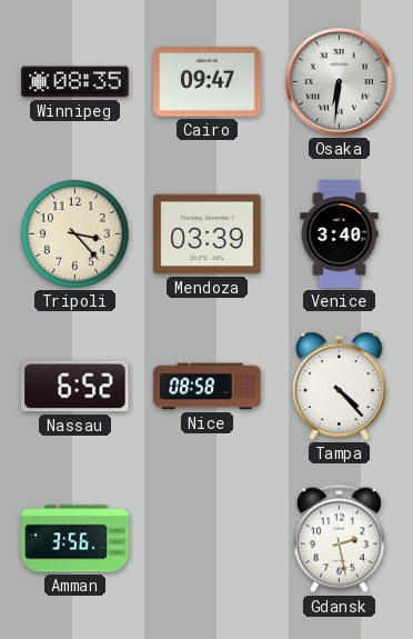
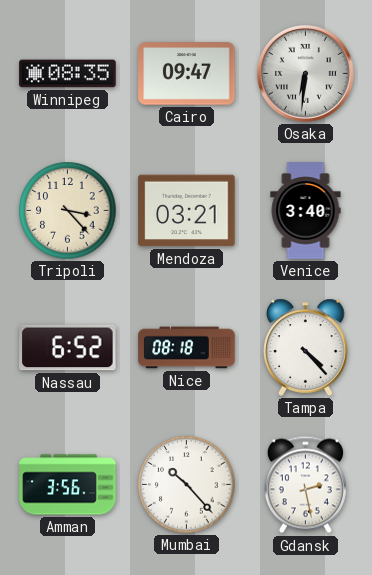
Mendoza: 03:39 -> 03:21
Nice: 08:58 -> 08:18
Mumbai: none -> 10:23
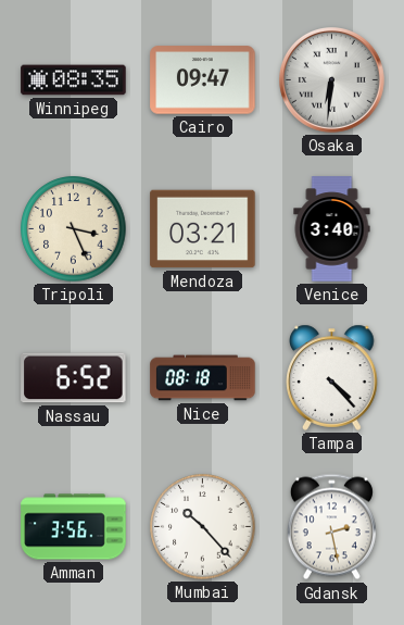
Tripoli: 3:23 -> 3:26
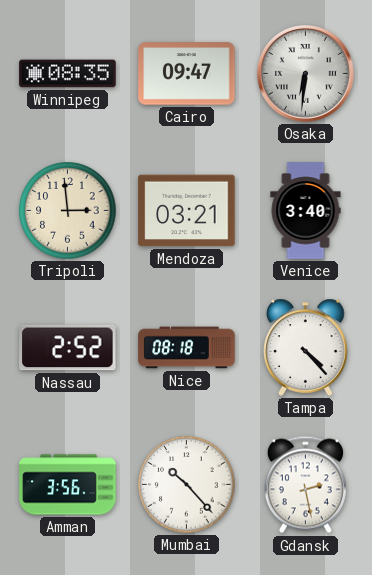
Tripoli: 3:26 -> 2:59
Nassau: 6:52 -> 2:52
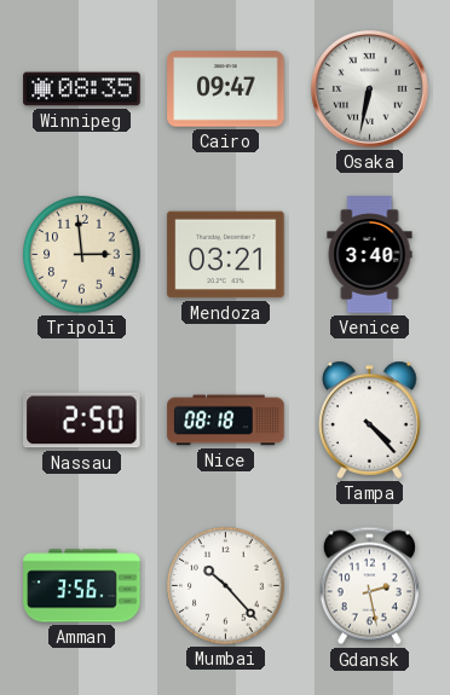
Osaka: 6:31 -> 6:32
Nassau: 2:52 -> 2:50
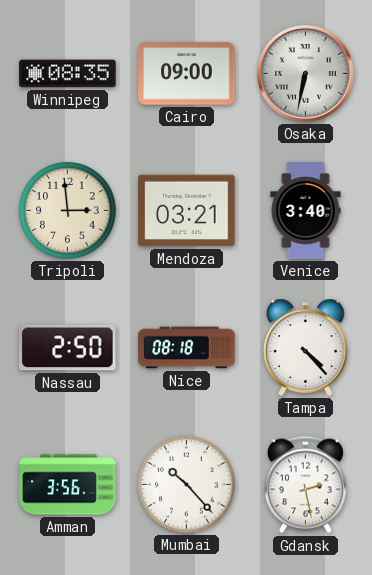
Cairo: 09:47 -> 09:00
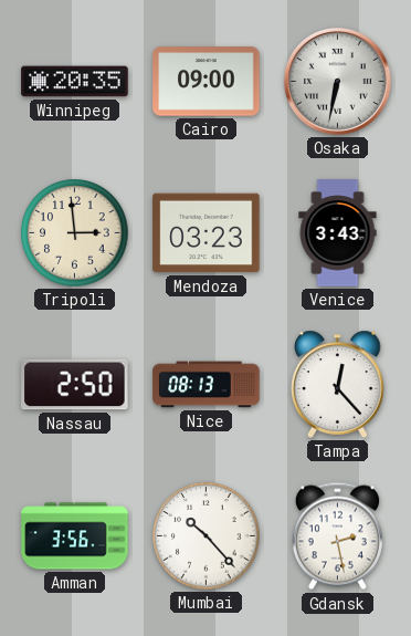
Winnipeg: 08:35 -> 20:35
Mendoza: 03:21 -> 03:23
Venice: 3:40 -> 3:43
Nice: 08:18 -> 08:13
Tampa: 4:23 -> 12:23
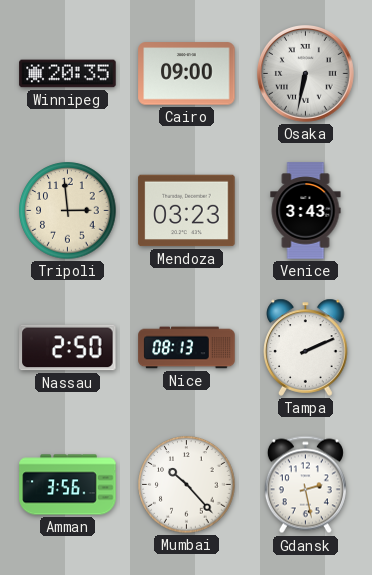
Tampa: 12:23 -> 2:11
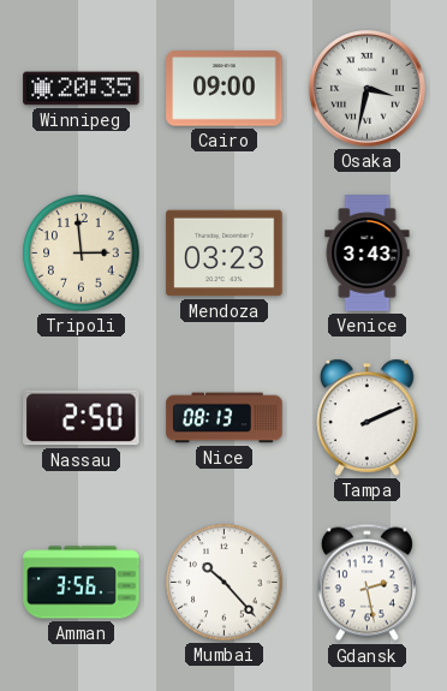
Osaka: 6:32 -> 3:32
